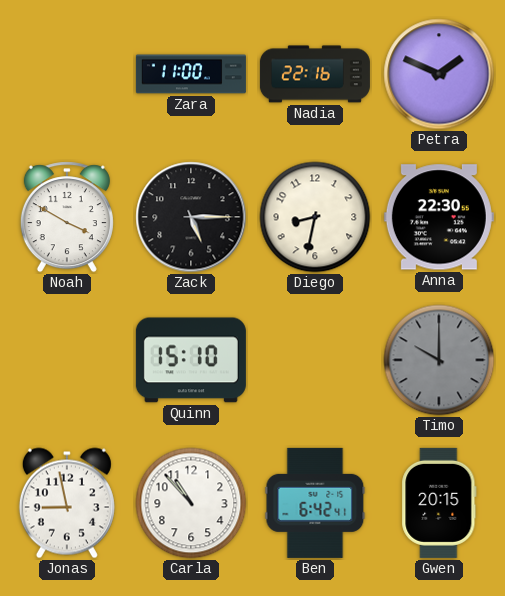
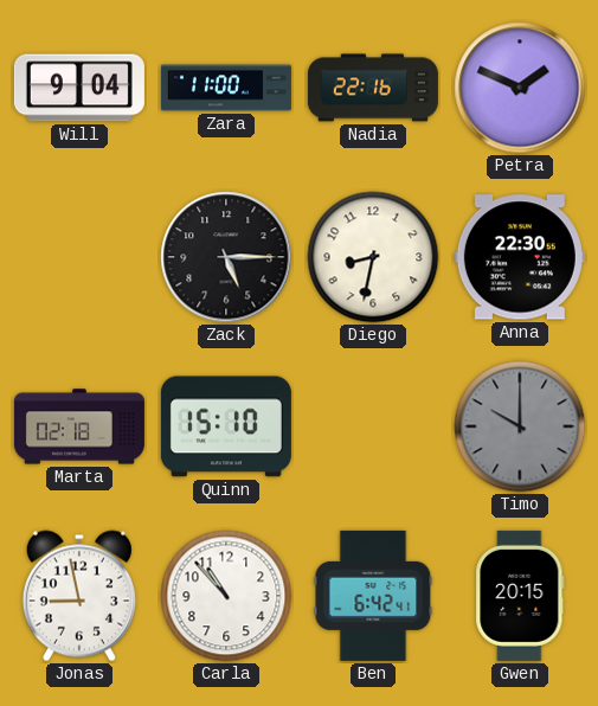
Will: none -> 9:04
Noah: 3:50 -> none
Marta: none -> 02:18
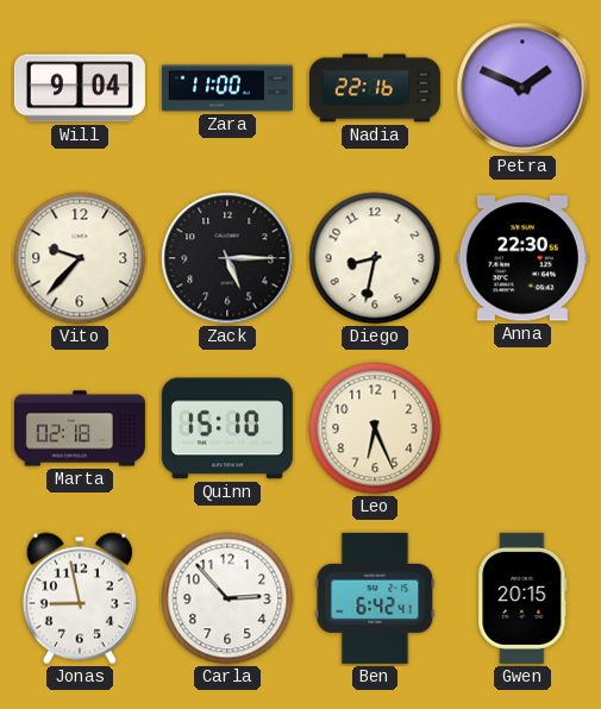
Vito: none -> 9:37
Leo: none -> 6:26
Timo: 10:00 -> none
Carla: 10:53 -> 2:53
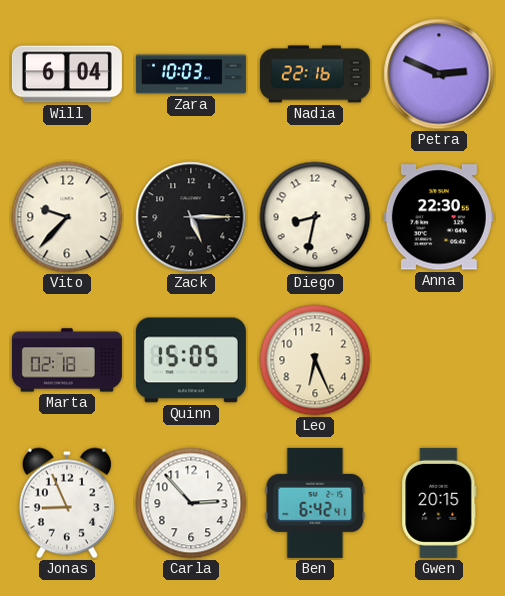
Will: 9:04 -> 6:04
Zara: 11:00 -> 10:03
Petra: 1:49 -> 2:49
Quinn: 15:10 -> 15:05
Jonas: 8:58 -> 8:56
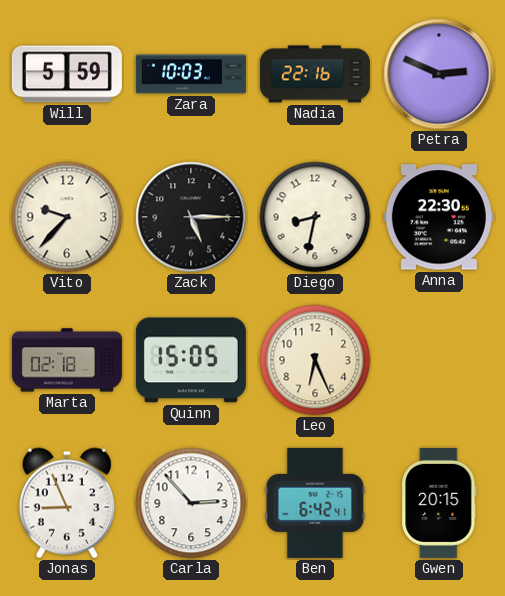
Will: 6:04 -> 5:59
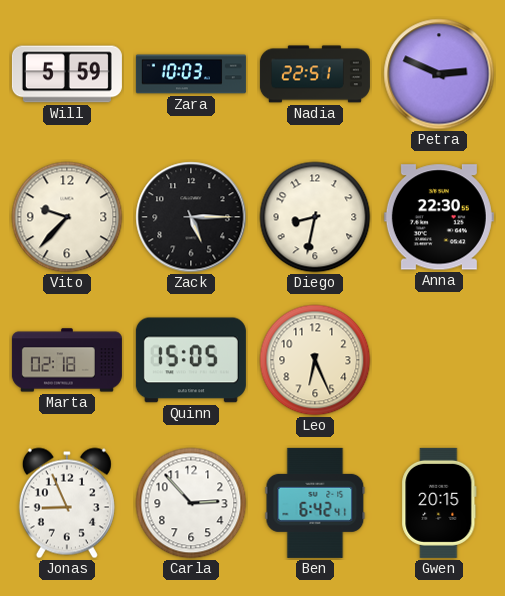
Nadia: 22:16 -> 22:51
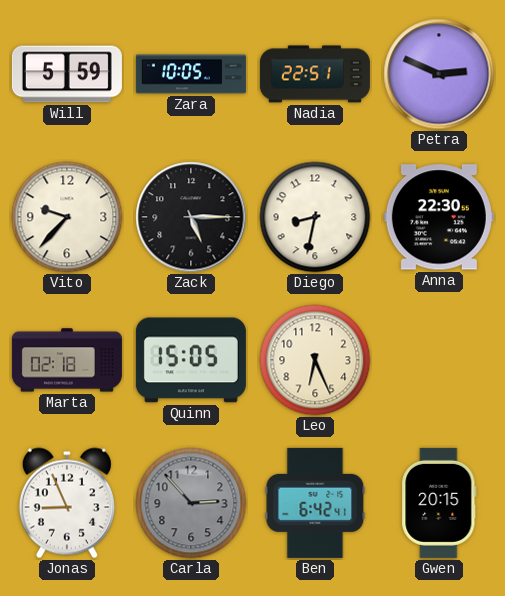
Zara: 10:03 -> 10:05
Carla dial: white -> grey
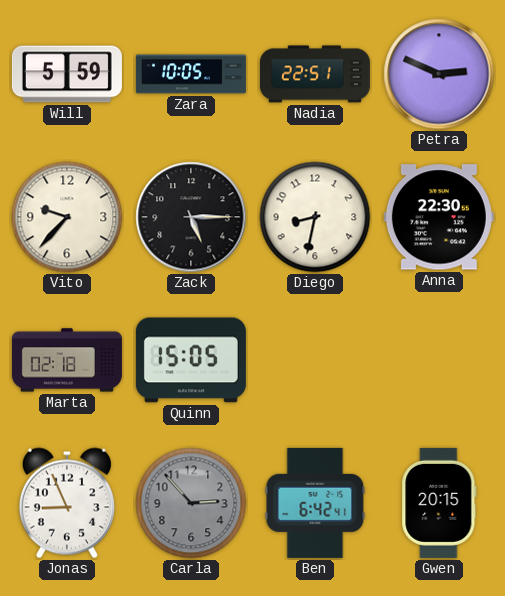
Leo: 6:26 -> none
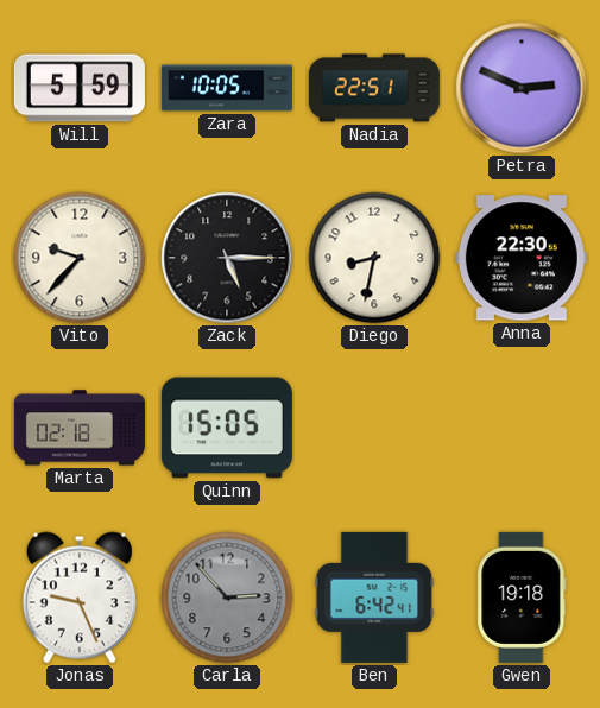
Jonas: 8:56 -> 9:26
Gwen: 20:15 -> 19:18
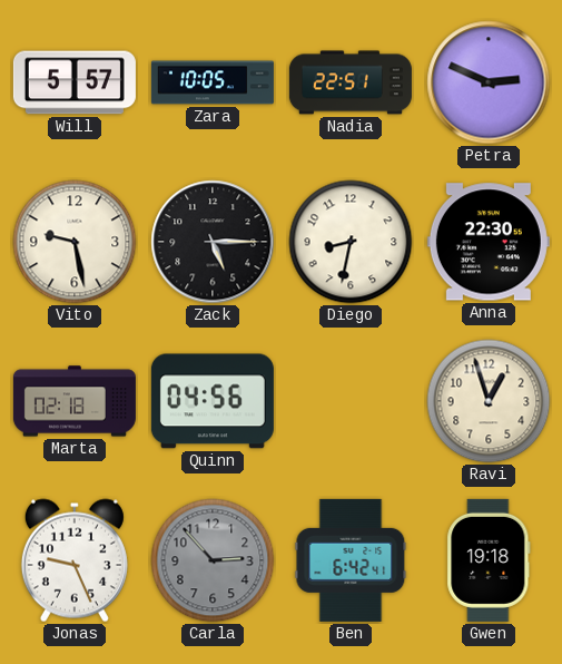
Will: 5:59 -> 5:57
Vito: 9:37 -> 9:28
Quinn: 15:05 -> 04:56
Ravi: none -> 12:57
